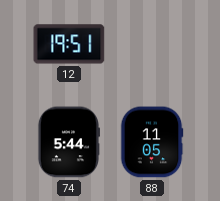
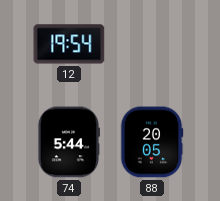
12: 19:51 -> 19:54
88: 11:05 -> 20:05
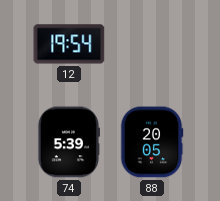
74: 5:44 -> 5:39
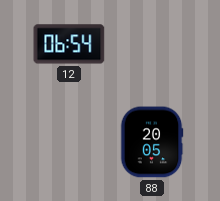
12: 19:54 -> 06:54
74: 5:39 -> none
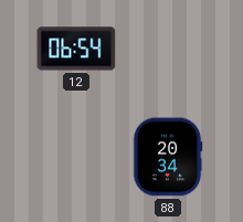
88: 20:05 -> 20:34
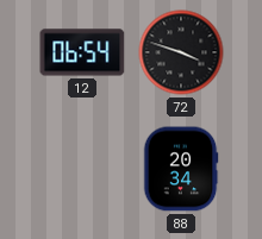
72: none -> 3:48
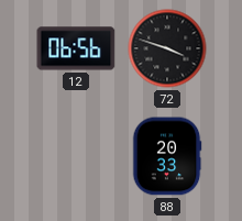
12: 06:54 -> 06:56
88: 20:34 -> 20:33
